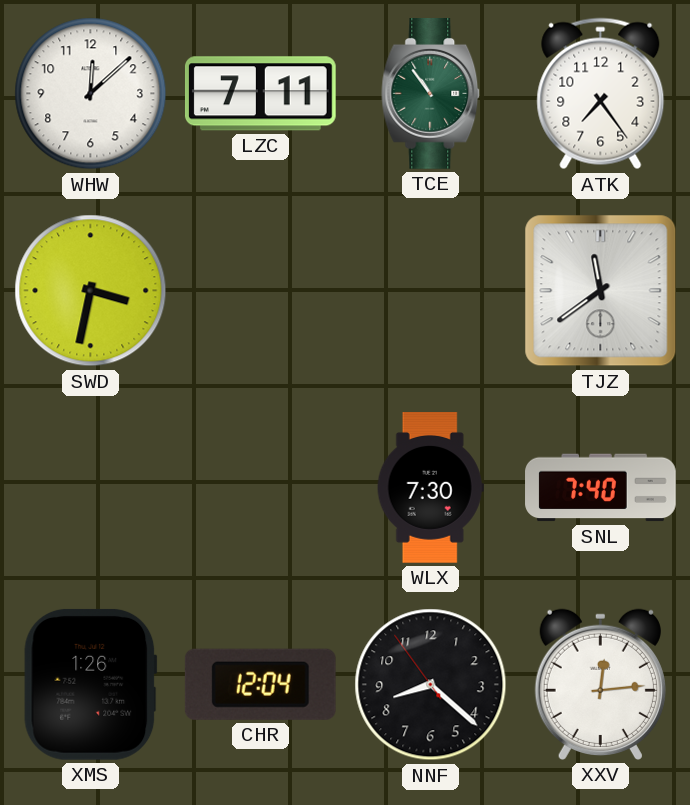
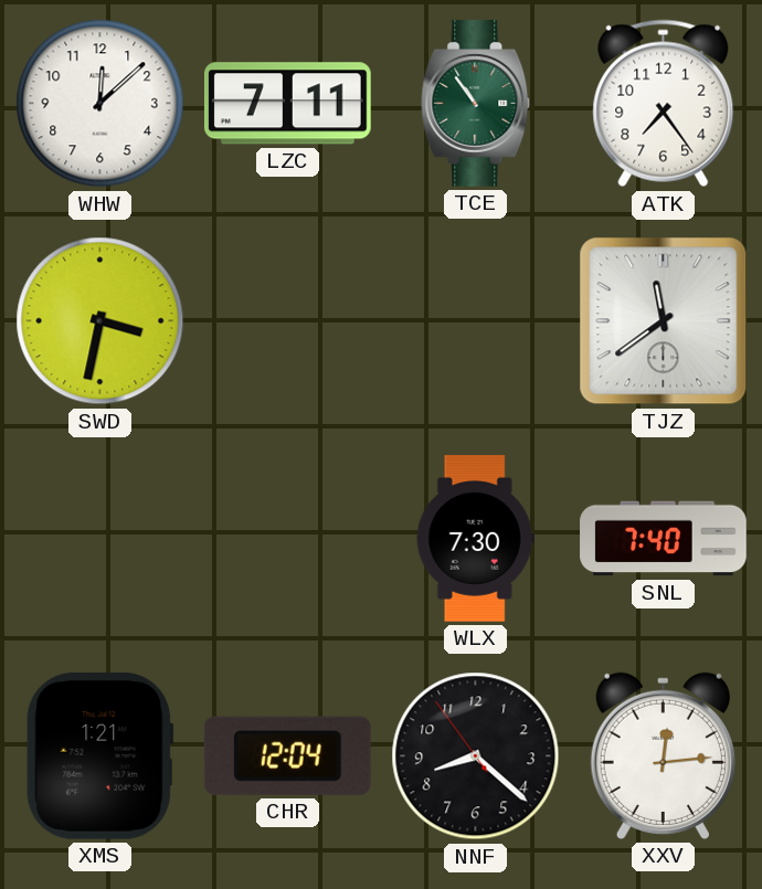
XMS: 1:26 -> 1:21
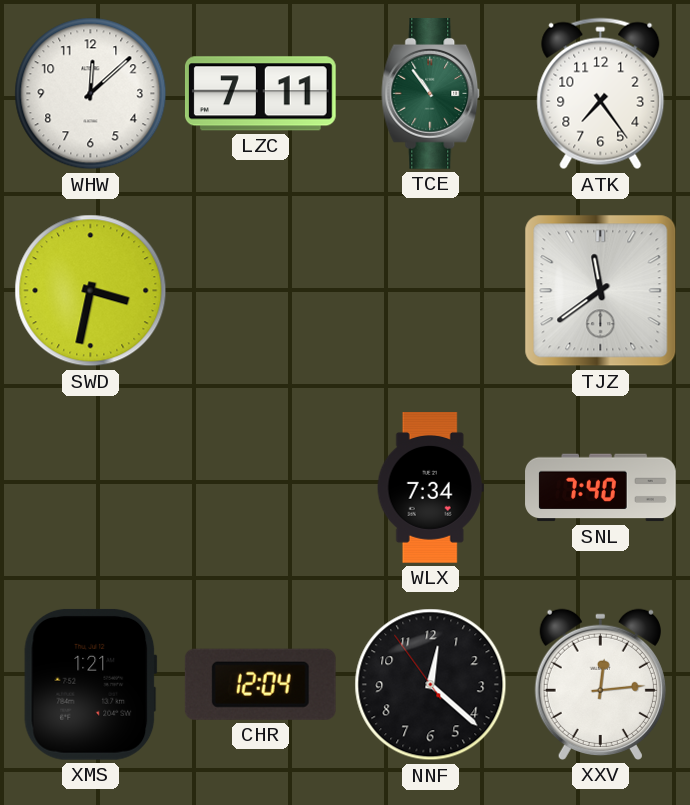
WLX: 7:30 -> 7:34
NNF: 8:21 -> 12:21
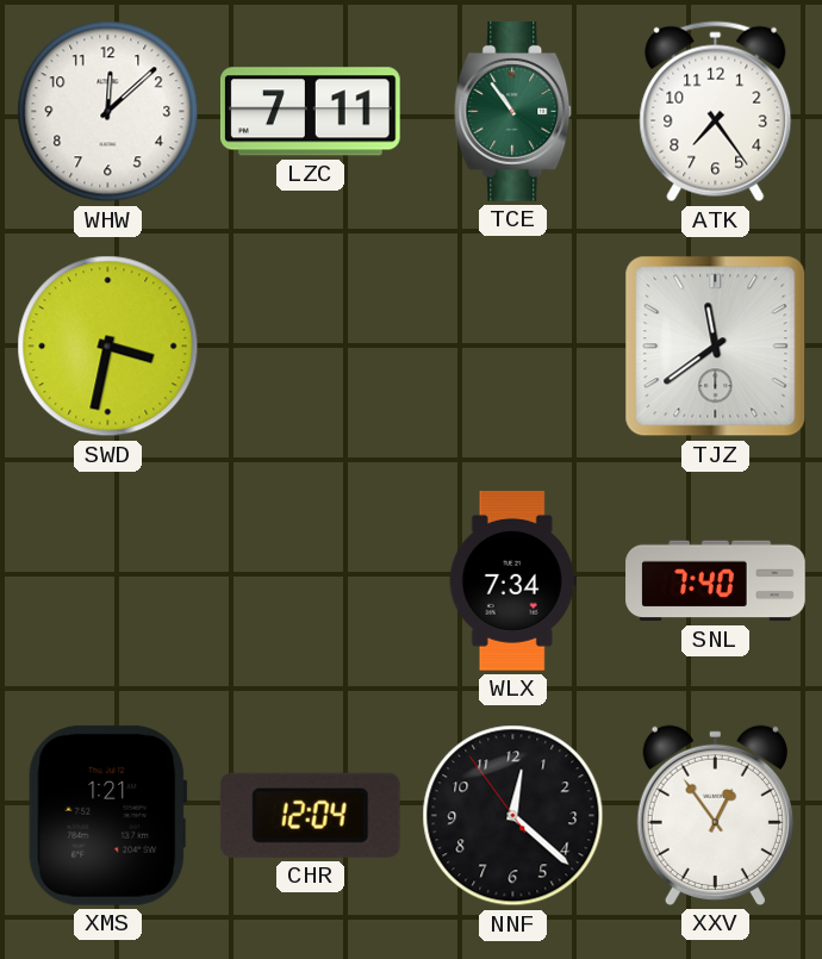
XXV: 12:14 -> 12:54
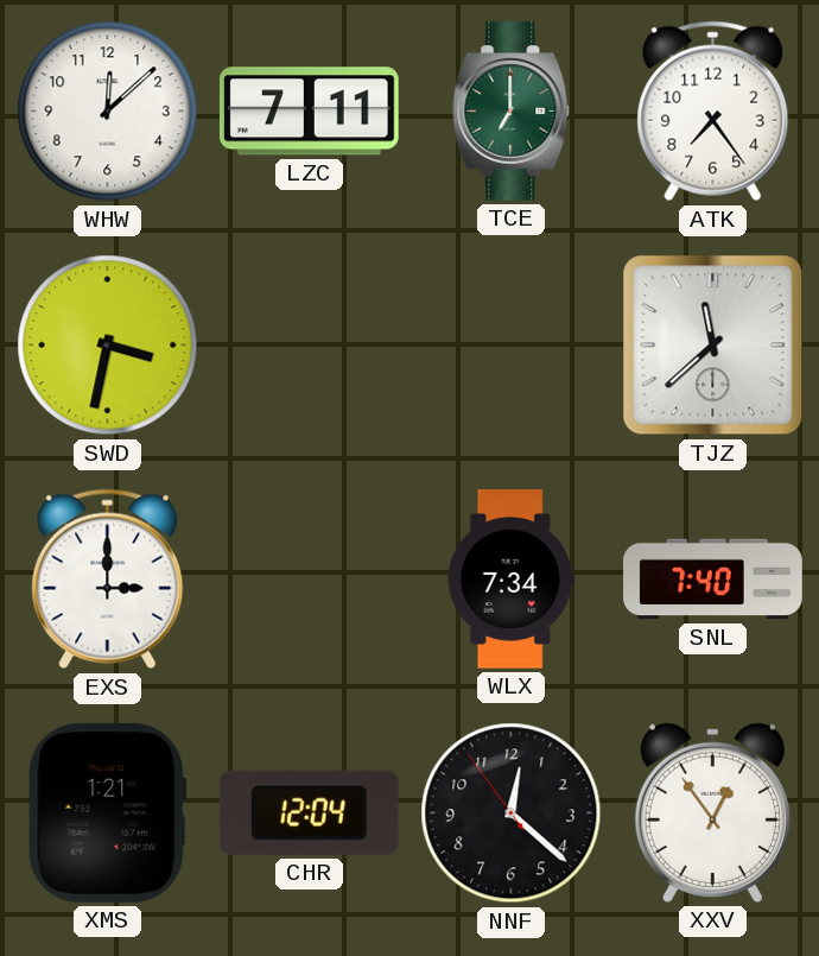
TCE: 10:54 -> 7:00
TJZ: 11:39 -> 11:38
EXS: none -> 3:00
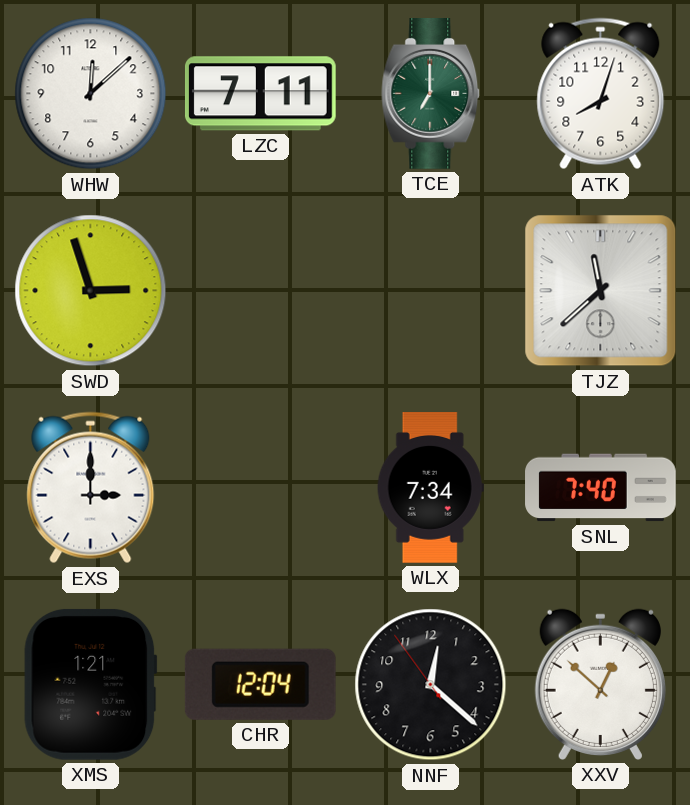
ATK: 7:24 -> 8:03
SWD: 3:32 -> 2:57
XXV: 12:54 -> 12:52
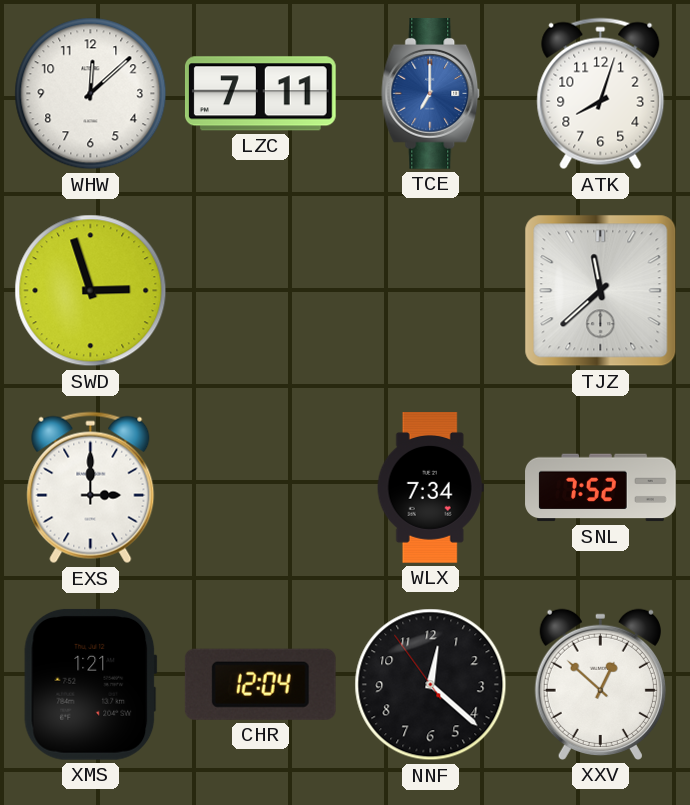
TCE dial: green -> blue
SNL: 7:40 -> 7:52
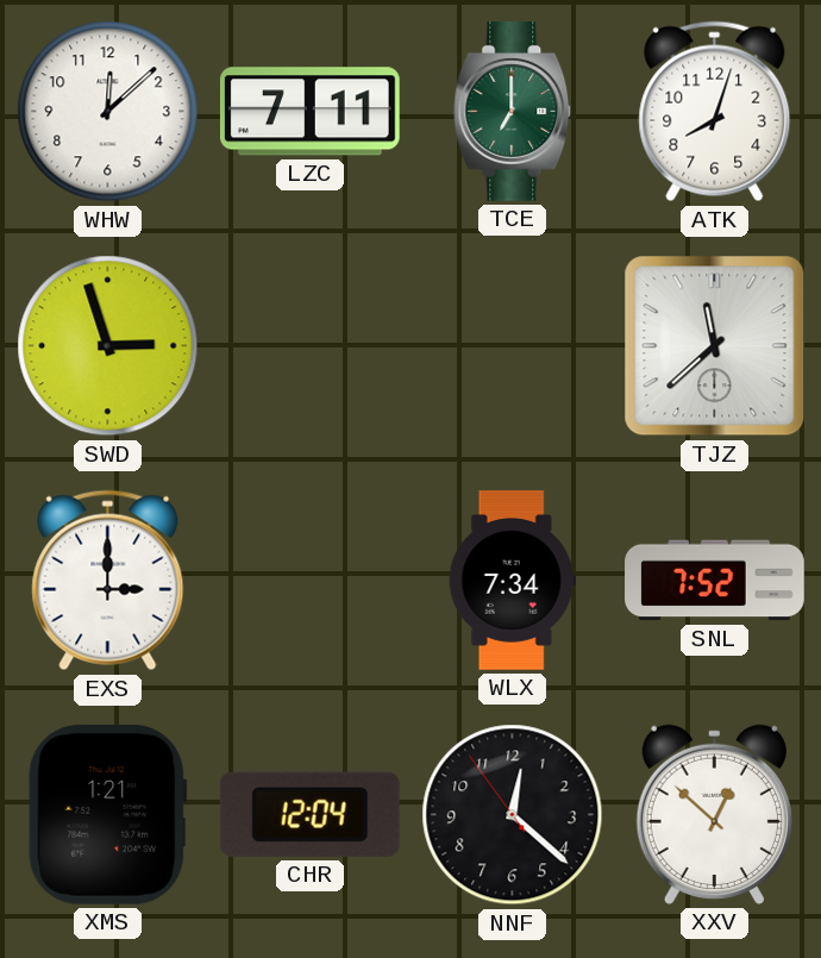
TCE dial: blue -> green
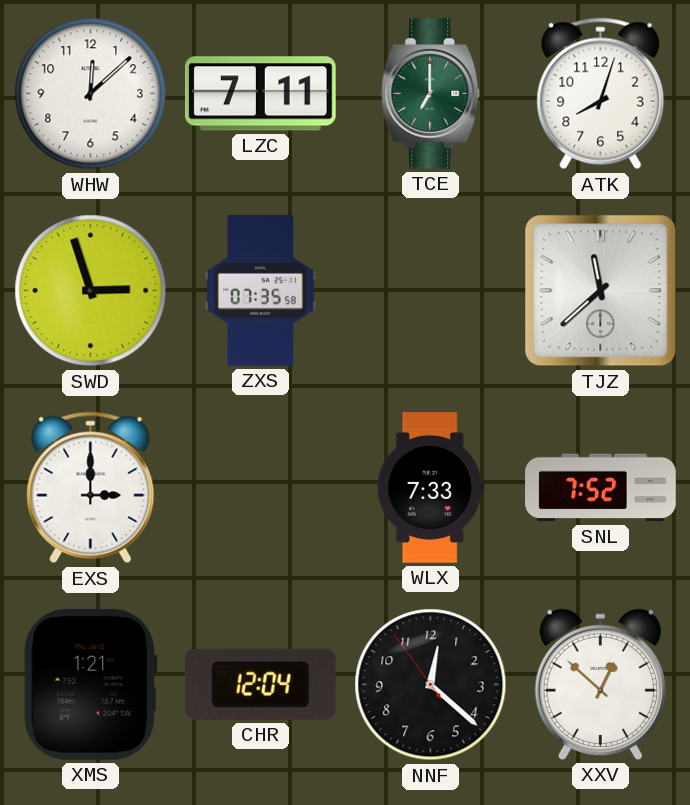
ZXS: none -> 07:35
WLX: 7:34 -> 7:33
